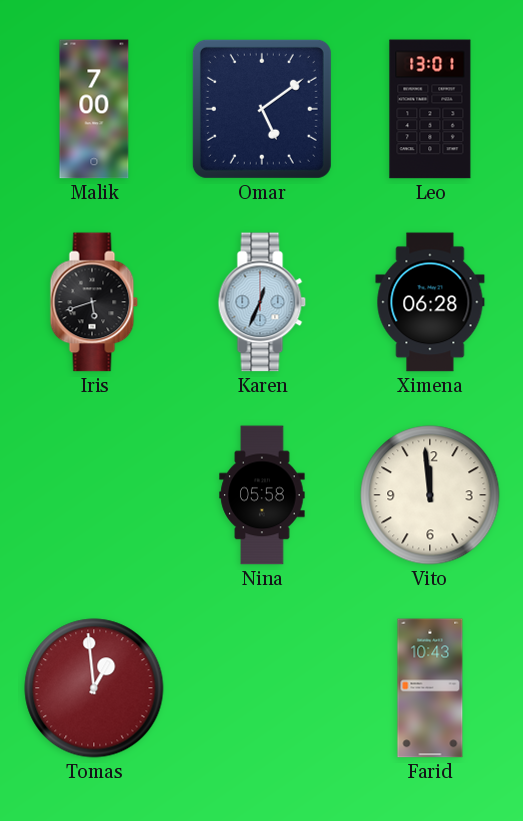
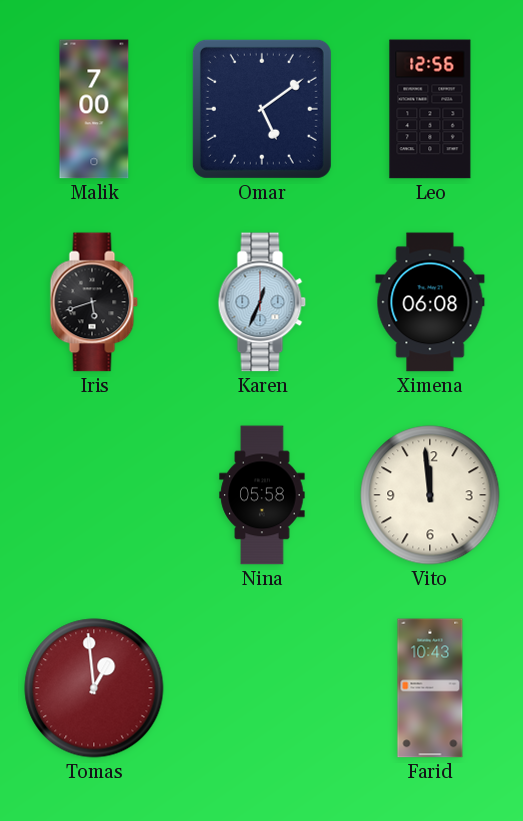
Leo: 13:01 -> 12:56
Ximena: 06:28 -> 06:08
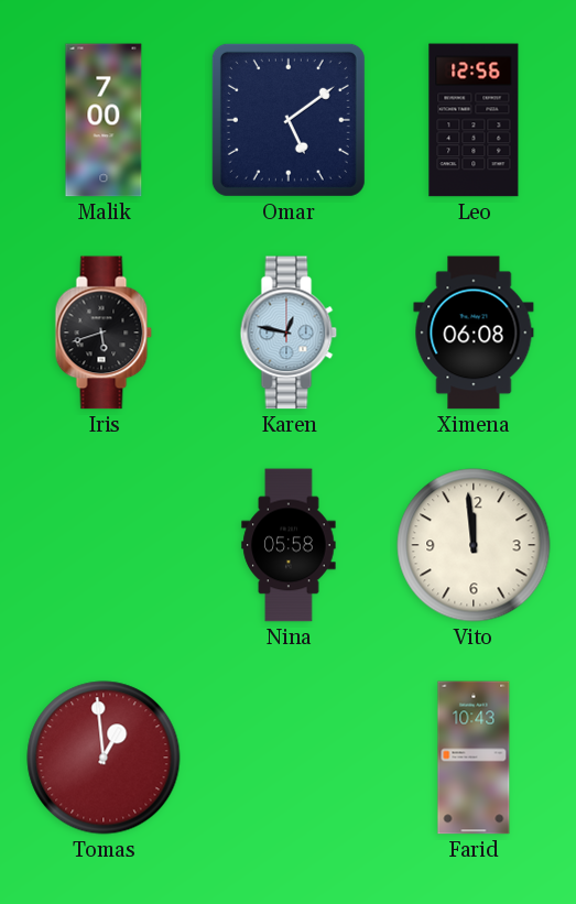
Karen: 12:34 -> 12:47
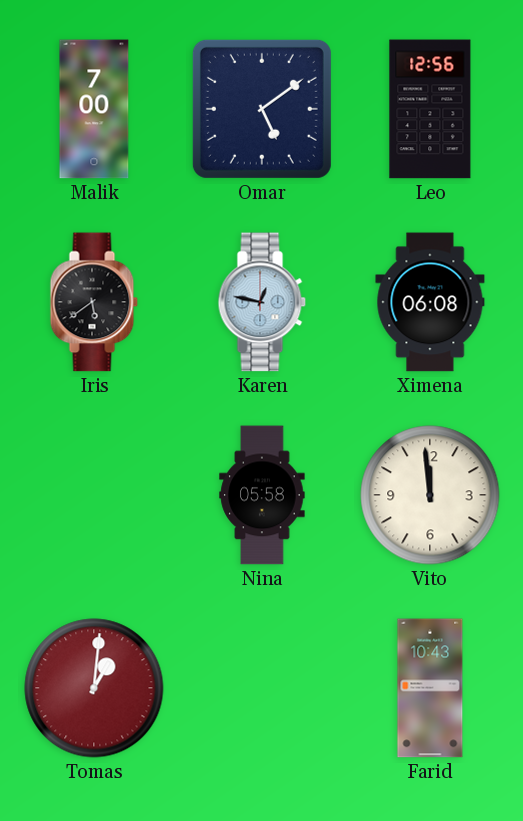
Iris: 5:42 -> 5:39
Tomas: 12:59 -> 1:01
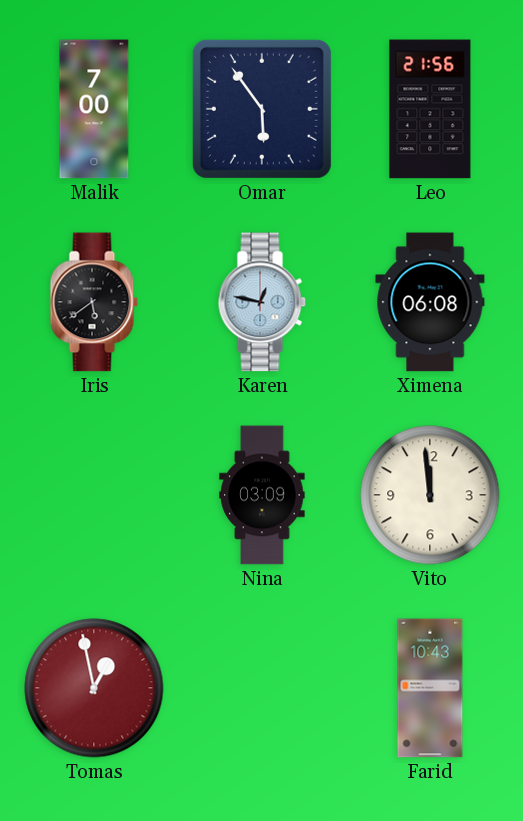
Omar: 5:09 -> 5:54
Leo: 12:56 -> 21:56
Nina: 05:58 -> 03:09
Tomas: 1:01 -> 12:58
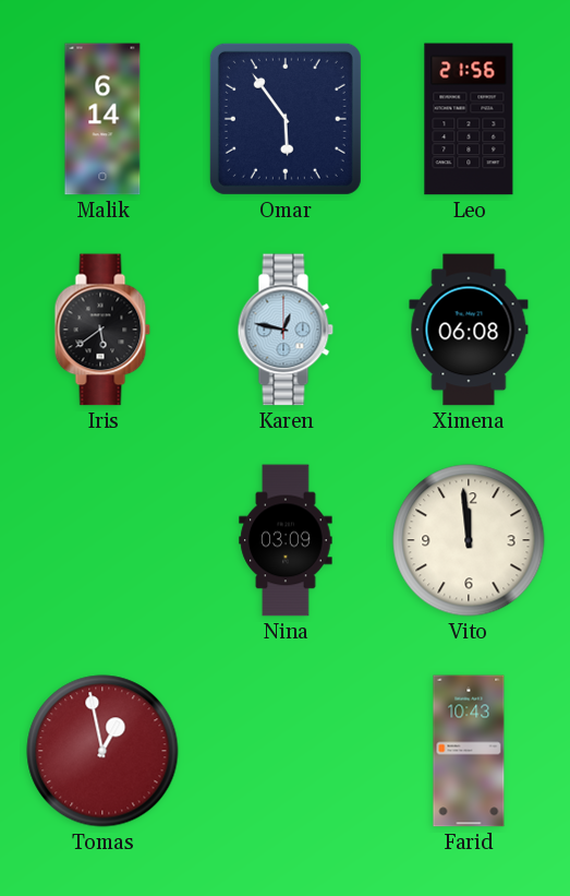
Malik: 7:00 -> 6:14
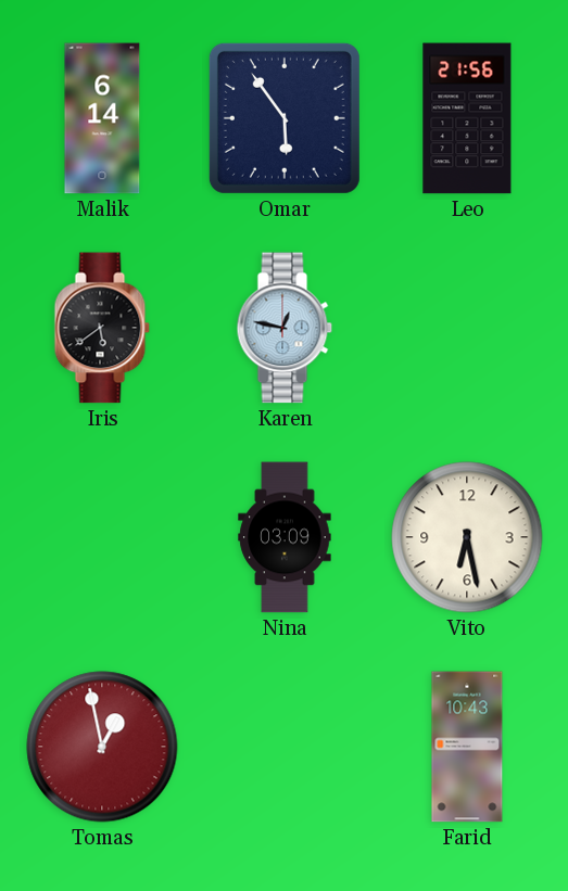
Ximena: 06:08 -> none
Vito: 11:59 -> 6:28
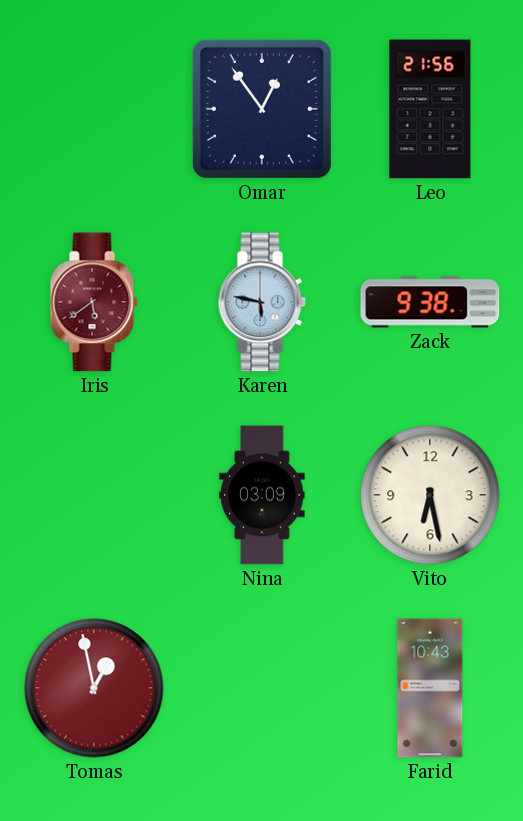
Malik: 6:14 -> none
Omar: 5:54 -> 12:54
Iris dial: black -> burgundy
Karen: 12:47 -> 5:47
Zack: none -> 9:38
